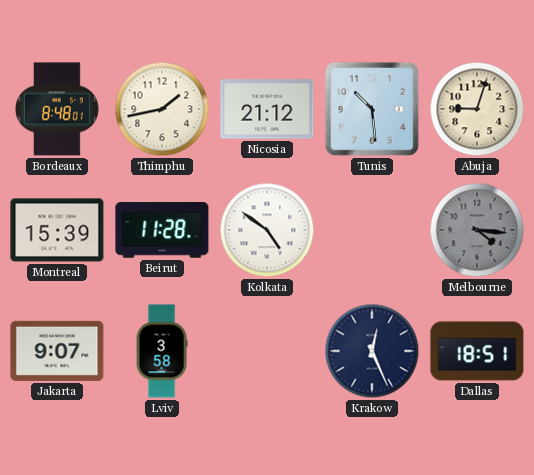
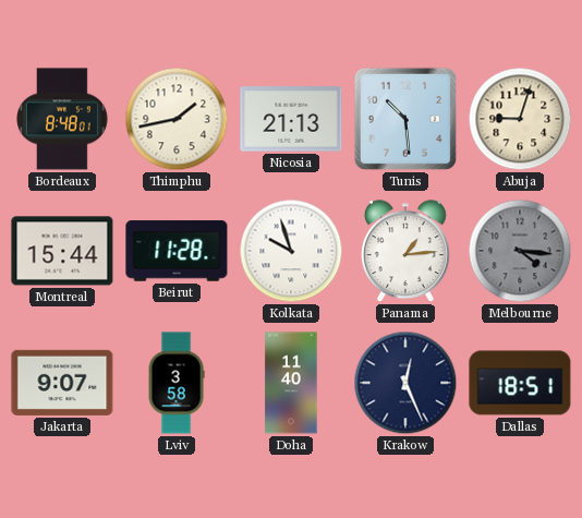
Nicosia: 21:12 -> 21:13
Montreal: 15:39 -> 15:44
Kolkata: 4:51 -> 9:57
Panama: none -> 1:14
Doha: none -> 11:40
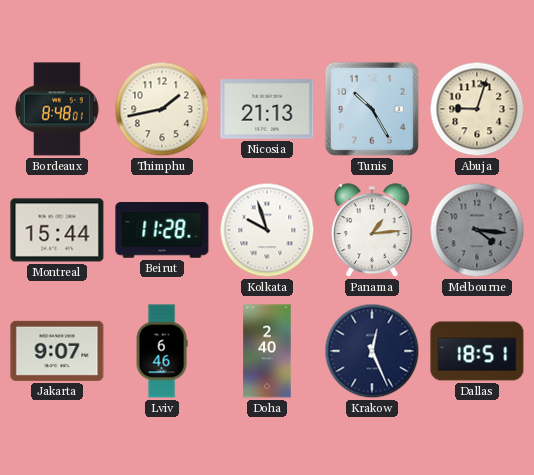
Tunis: 10:29 -> 10:25
Lviv: 3:58 -> 6:46
Doha: 11:40 -> 2:40
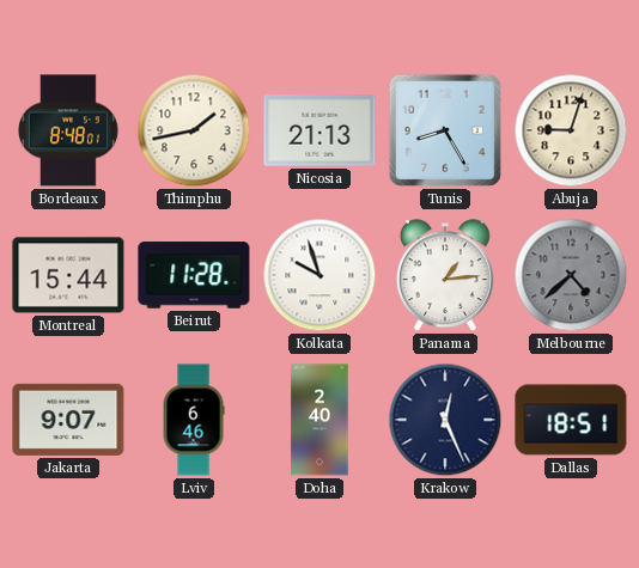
Tunis: 10:25 -> 8:25
Melbourne: 4:16 -> 4:38
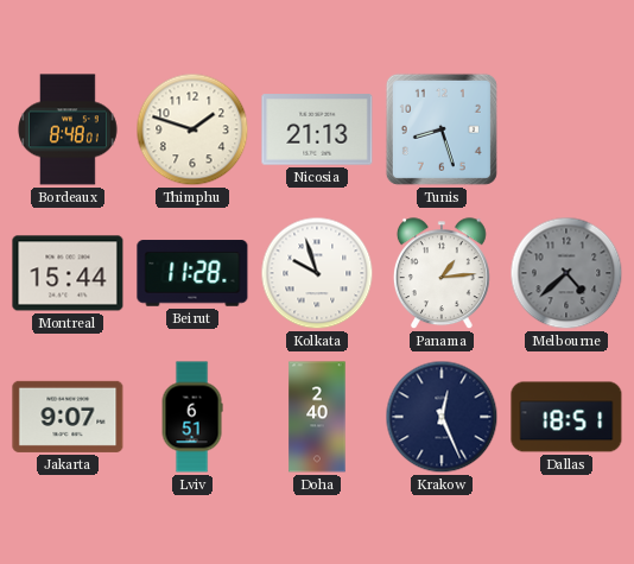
Thimphu: 1:43 -> 1:48
Tunis: 8:25 -> 8:27
Abuja: 9:03 -> none
Lviv: 6:46 -> 6:51
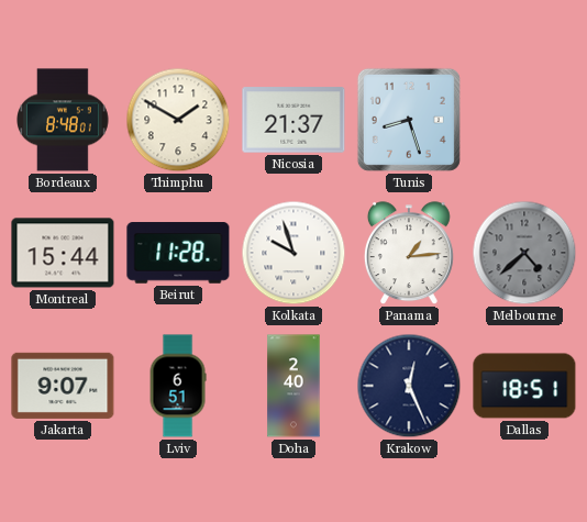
Thimphu: 1:48 -> 1:50
Nicosia: 21:13 -> 21:37
